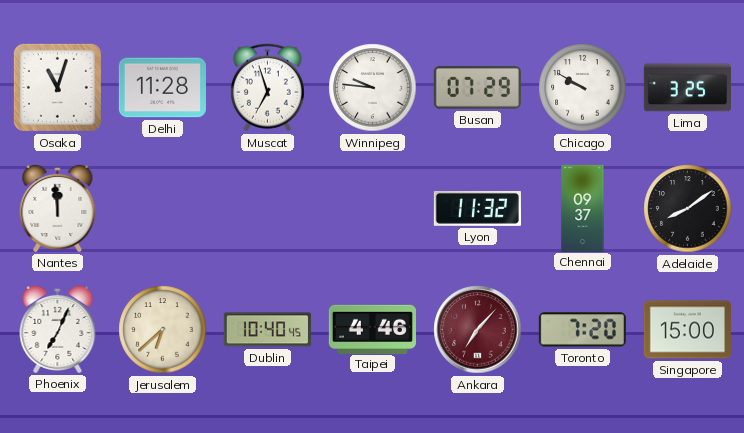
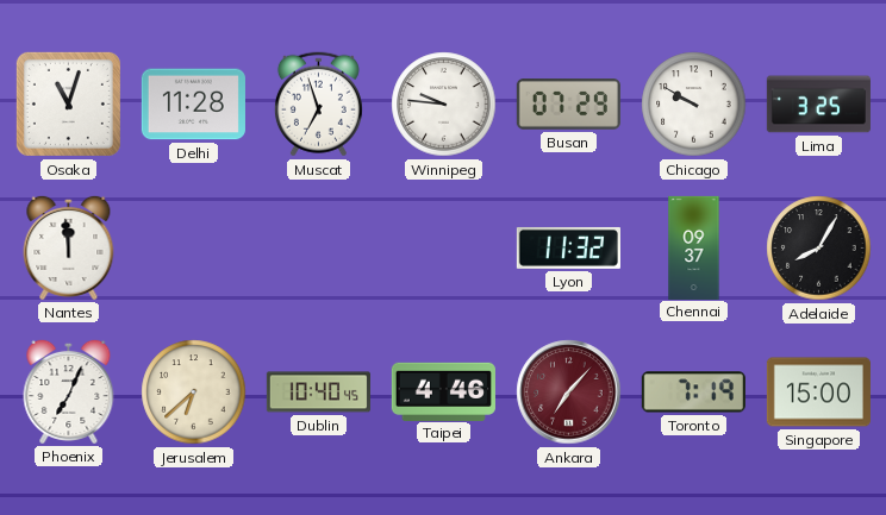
Adelaide: 8:09 -> 8:05
Toronto: 7:20 -> 7:19
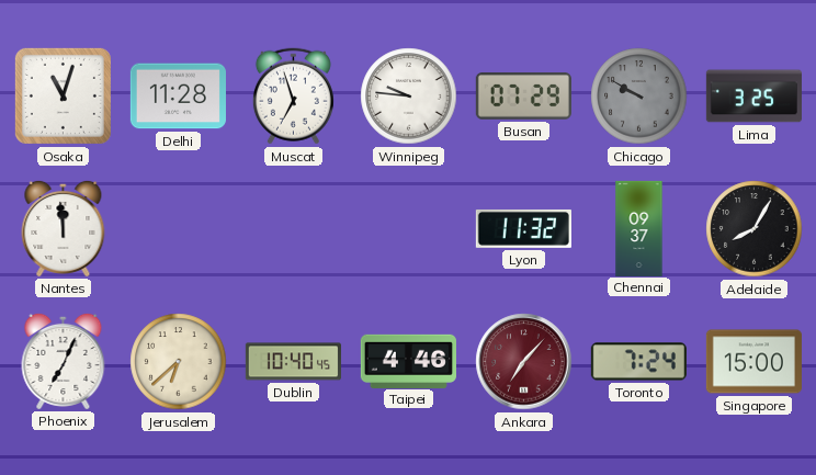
Chicago dial: white -> grey
Toronto: 7:19 -> 7:24
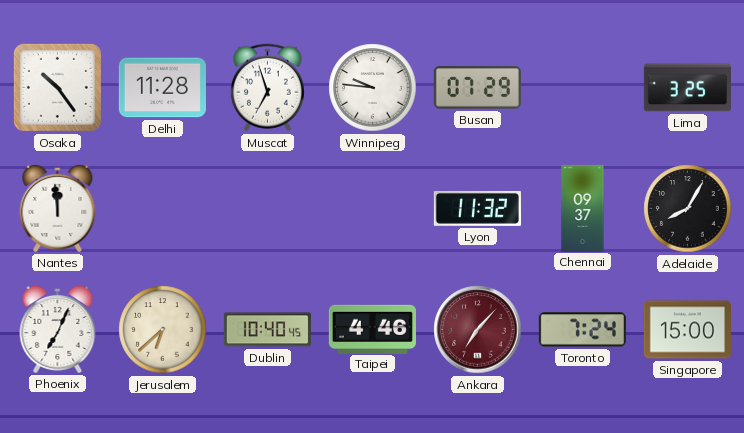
Osaka: 11:03 -> 10:24
Chicago: 9:50 -> none
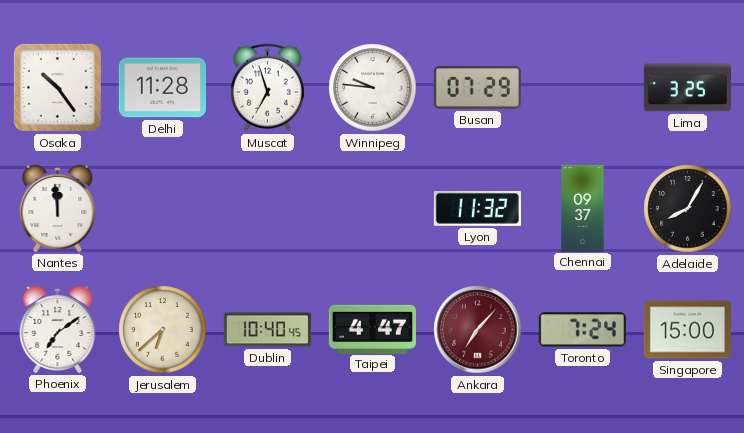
Phoenix: 7:04 -> 7:09
Taipei: 4:46 -> 4:47
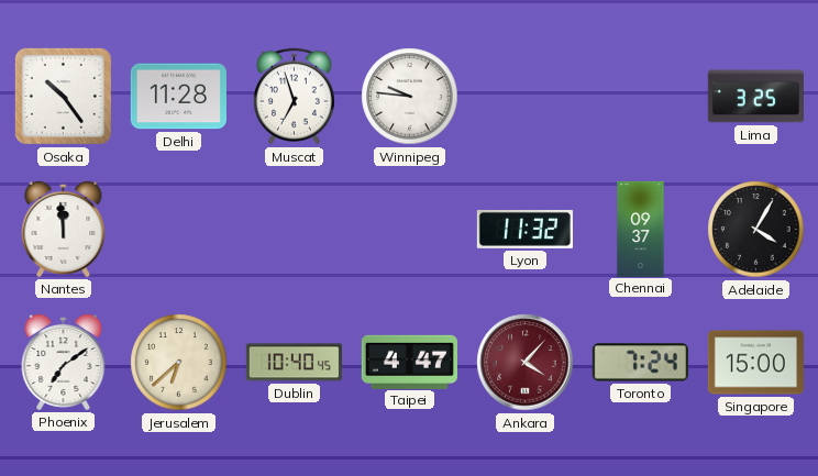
Busan: 07:29 -> none
Adelaide: 8:05 -> 4:05
Ankara: 7:07 -> 4:07
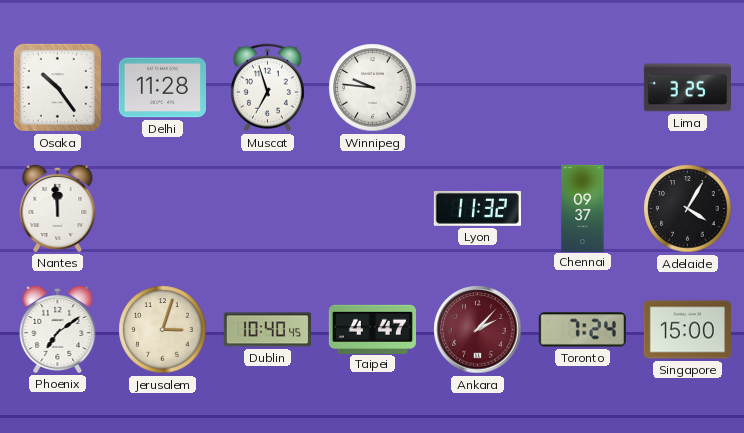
Jerusalem: 6:38 -> 3:03
Ankara: 4:07 -> 2:07
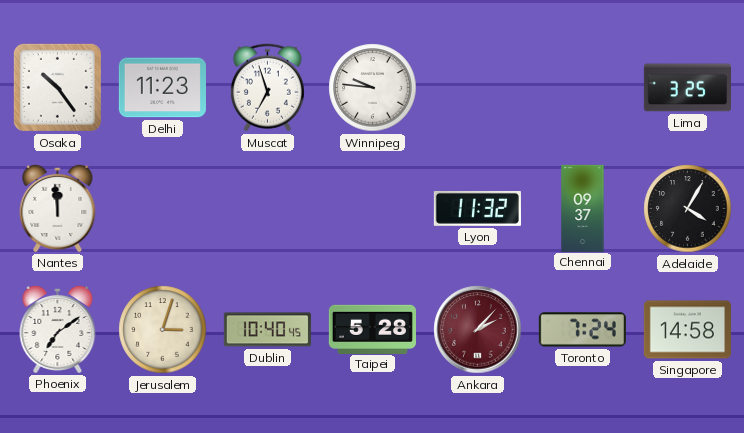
Delhi: 11:28 -> 11:23
Taipei: 4:47 -> 5:28
Singapore: 15:00 -> 14:58
